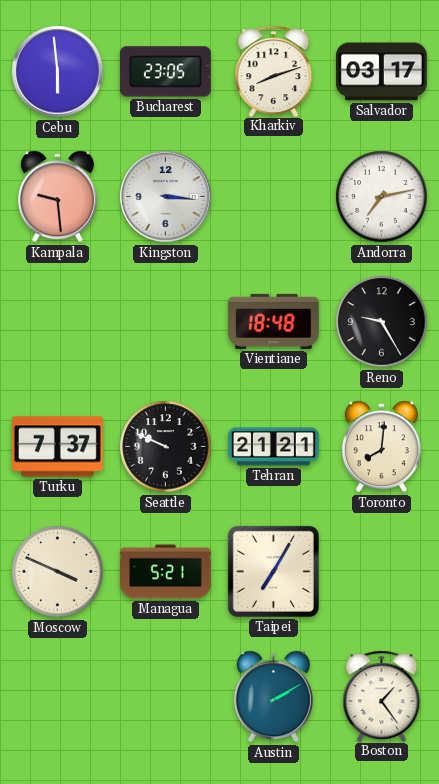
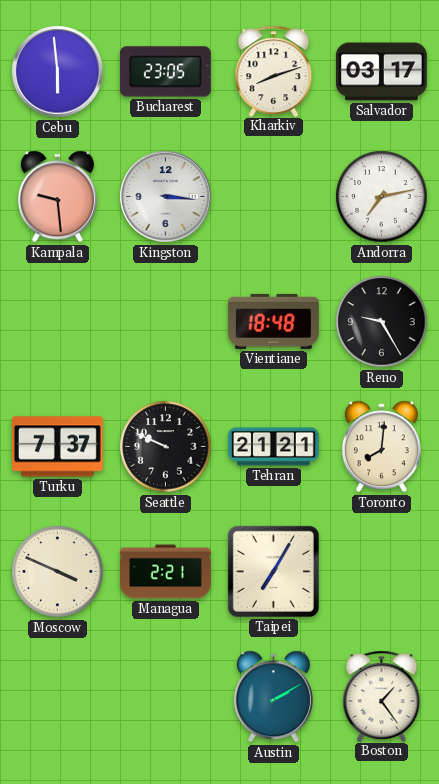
Managua: 5:21 -> 2:21
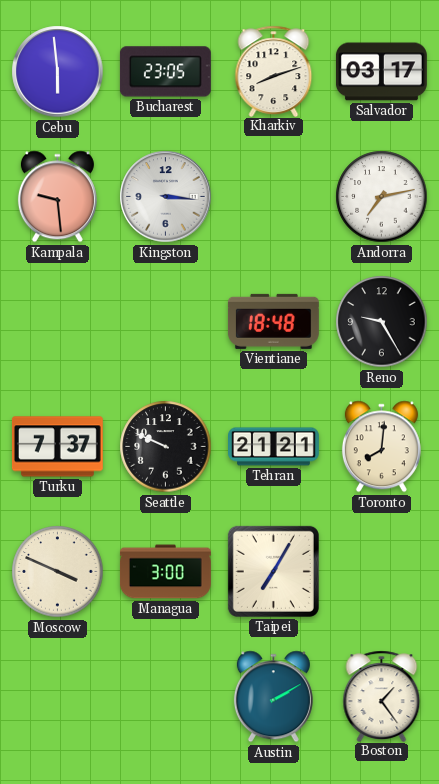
Managua: 2:21 -> 3:00
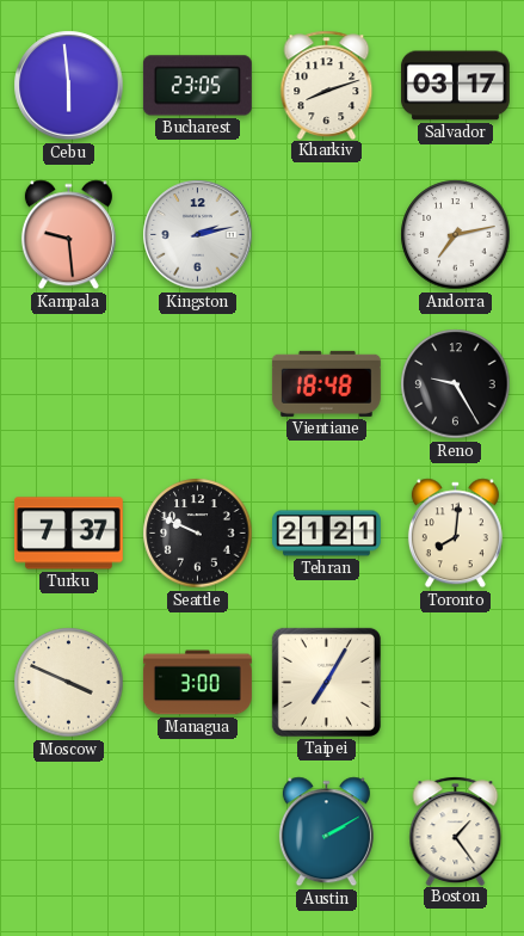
Kingston: 3:16 -> 2:13
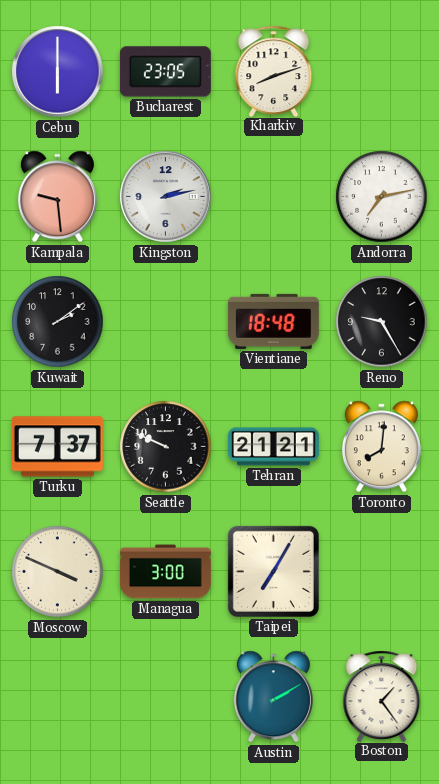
Cebu: 5:59 -> 6:00
Salvador: 03:17 -> none
Kuwait: none -> 2:09
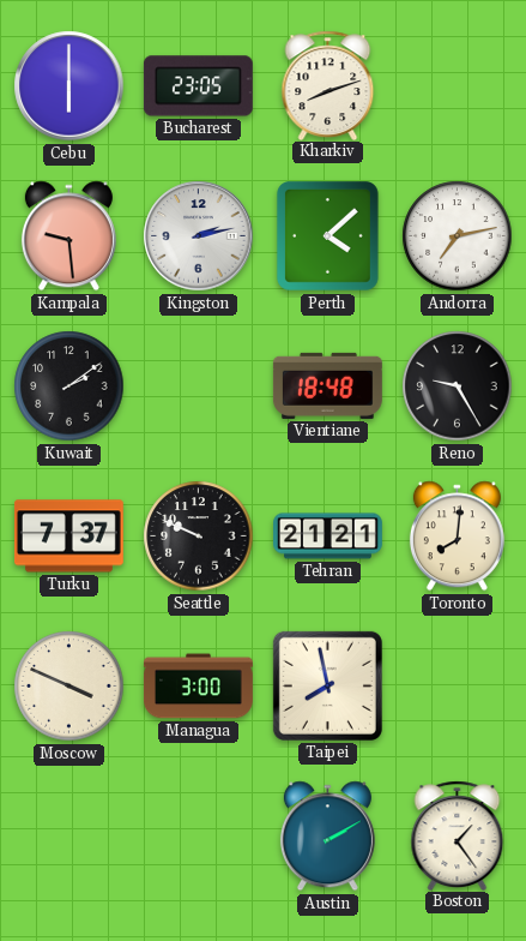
Perth: none -> 4:08
Taipei: 7:05 -> 7:58
